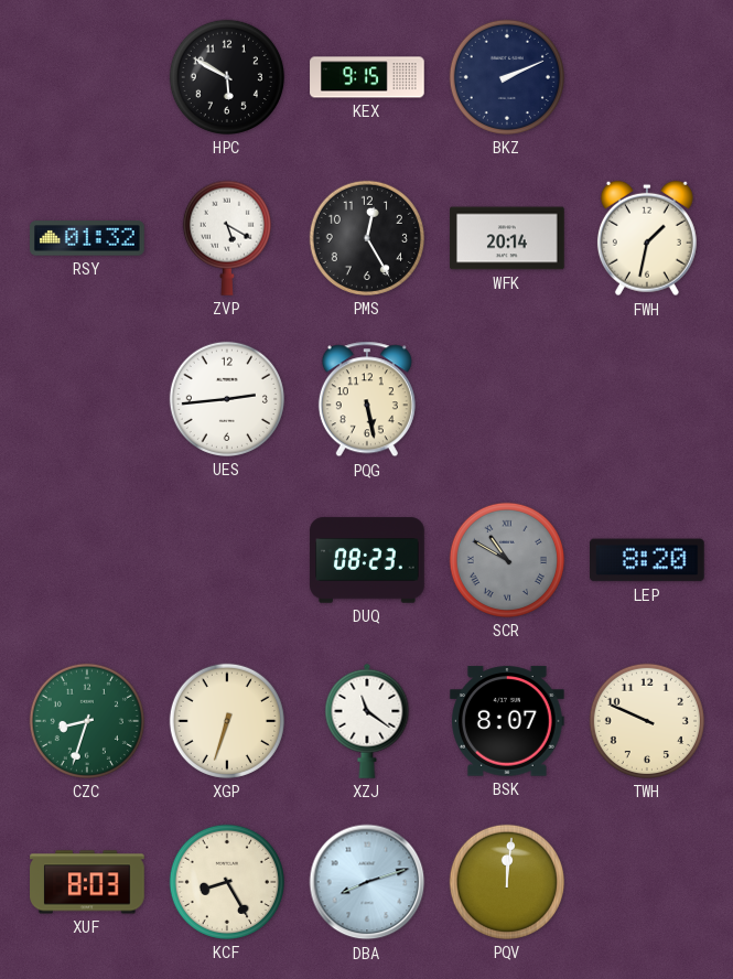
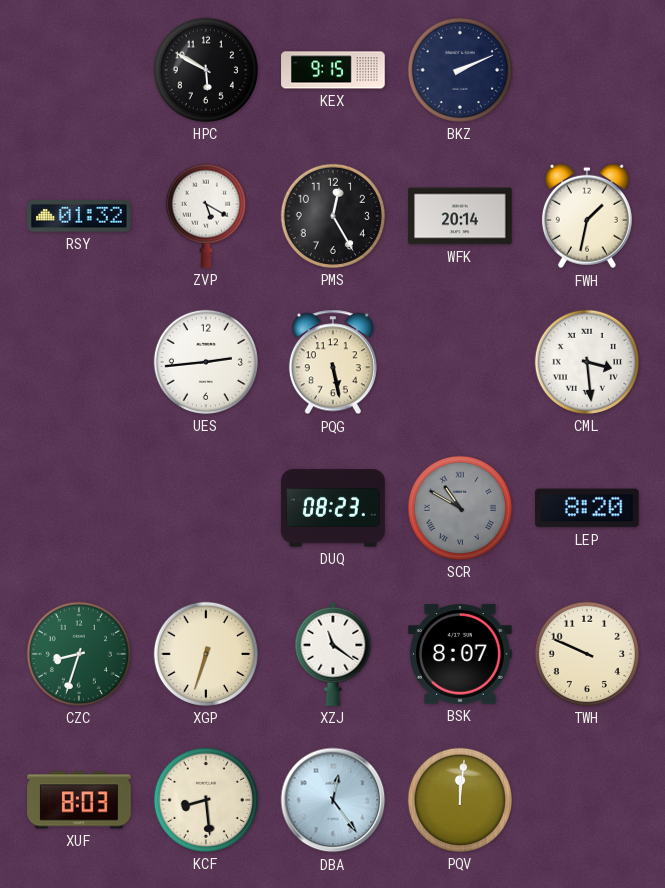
CML: none -> 3:29
KCF: 8:25 -> 8:29
DBA: 8:12 -> 12:24
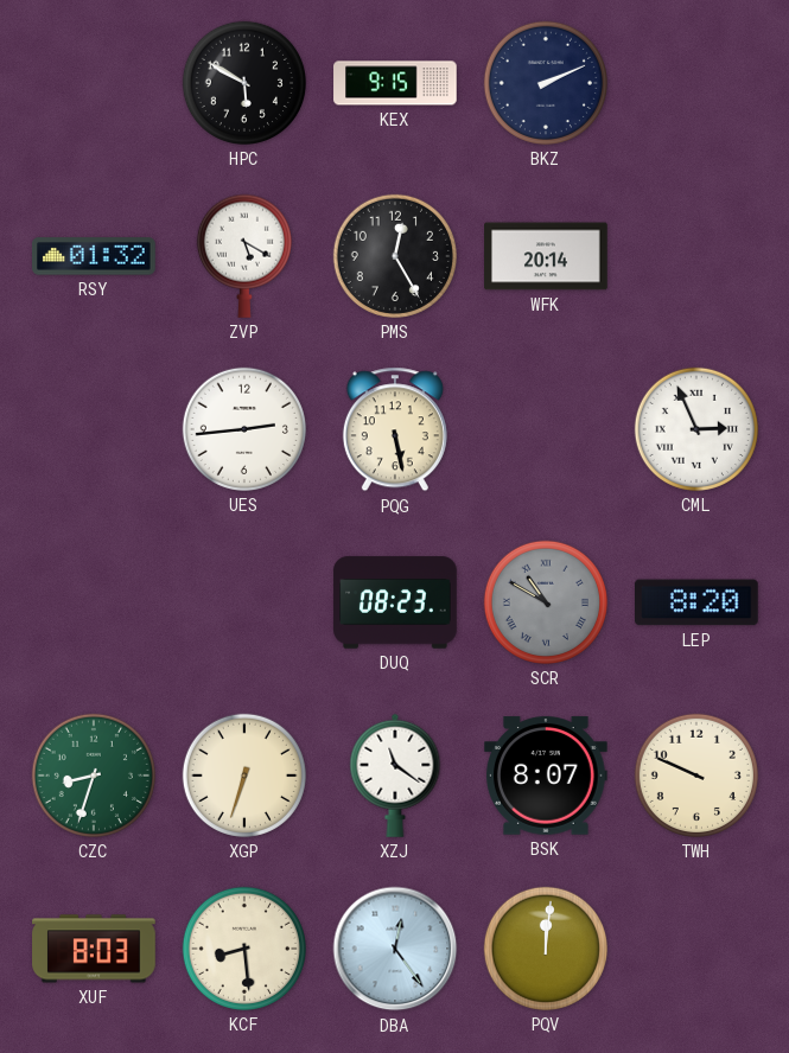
FWH: 1:32 -> none
CML: 3:29 -> 2:56
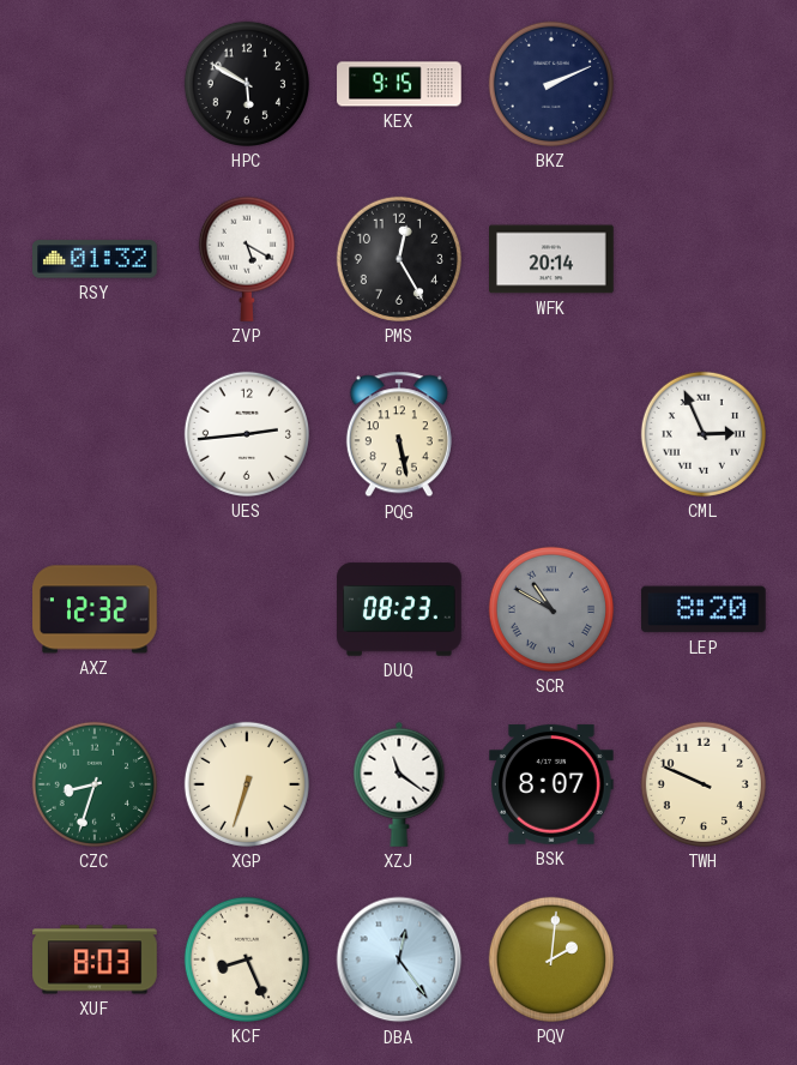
AXZ: none -> 12:32
KCF: 8:29 -> 8:26
PQV: 12:01 -> 2:01
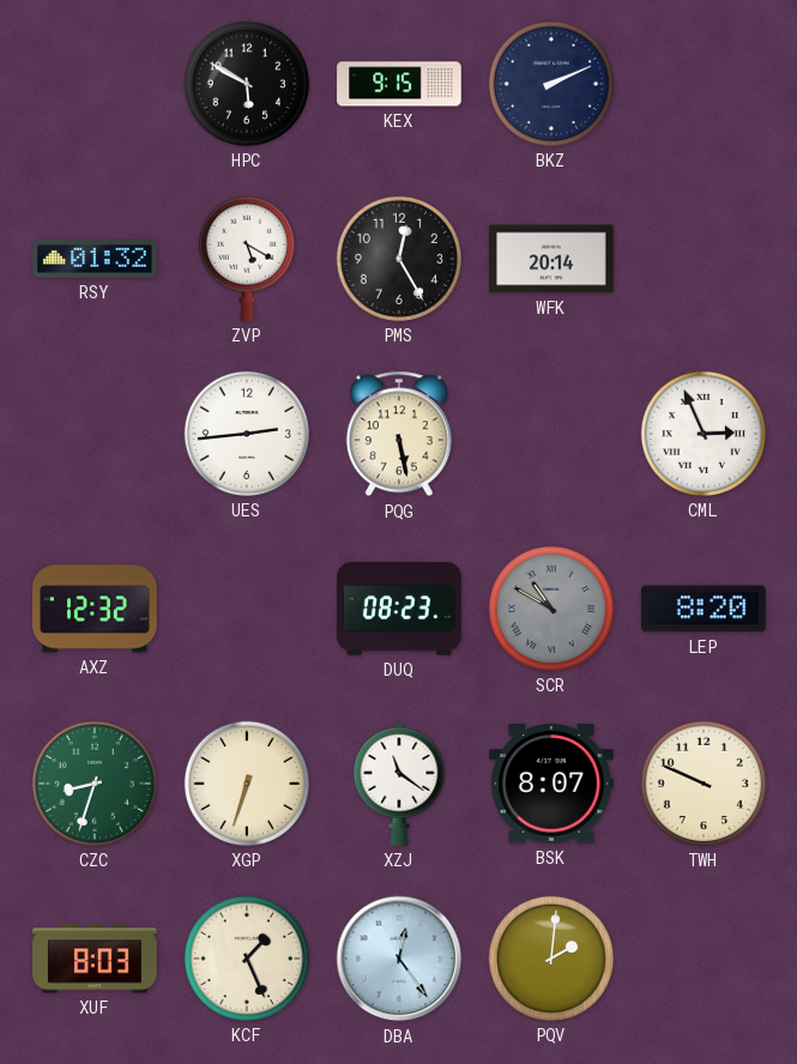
KCF: 8:26 -> 1:26
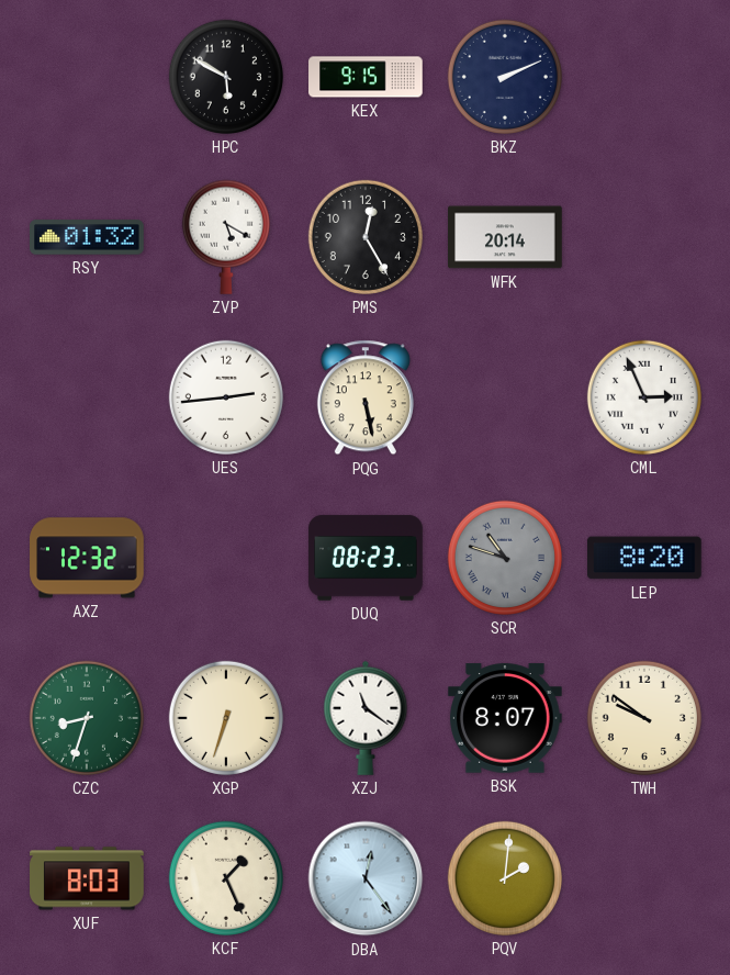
SCR: 10:50 -> 10:48
TWH: 9:49 -> 9:51
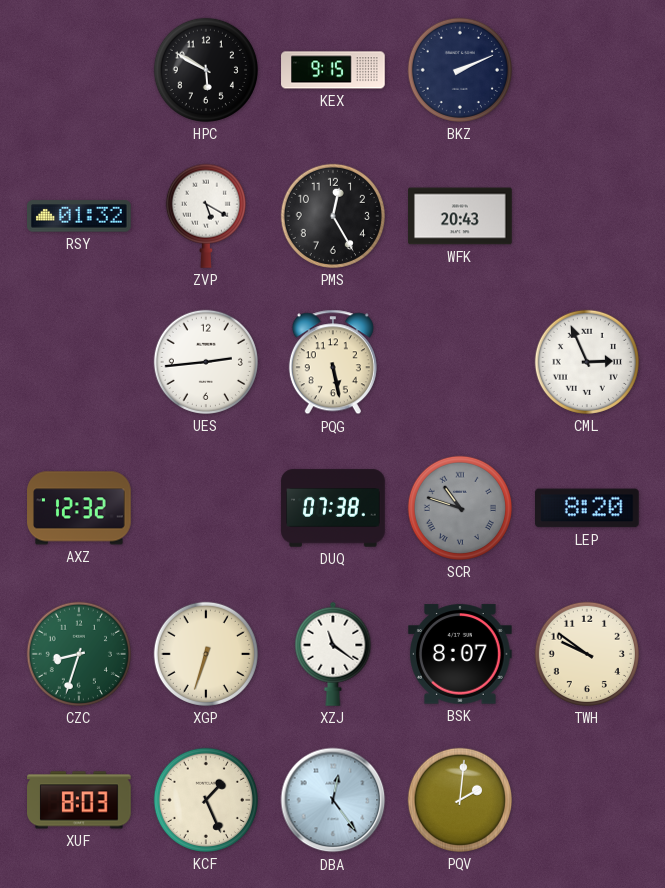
WFK: 20:14 -> 20:43
DUQ: 08:23 -> 07:38
